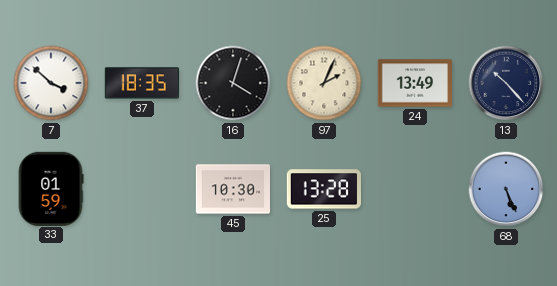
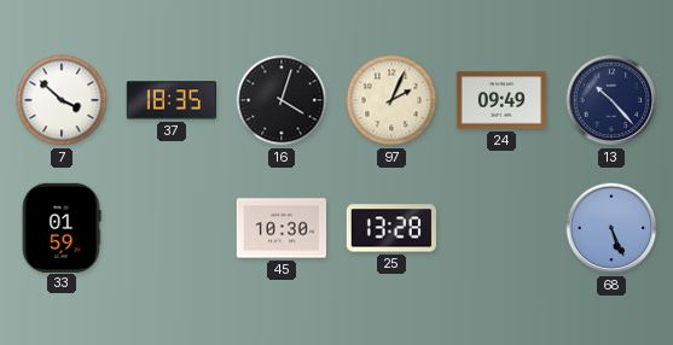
24: 13:49 -> 09:49
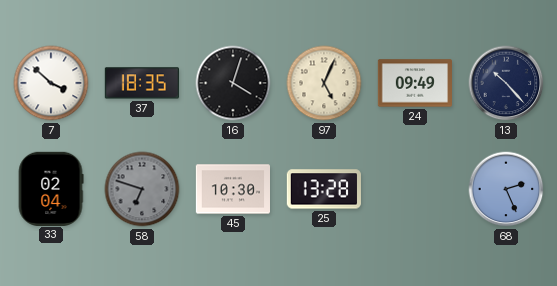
97: 2:04 -> 5:04
33: 01:59 -> 02:04
58: none -> 6:48
68: 5:26 -> 2:26
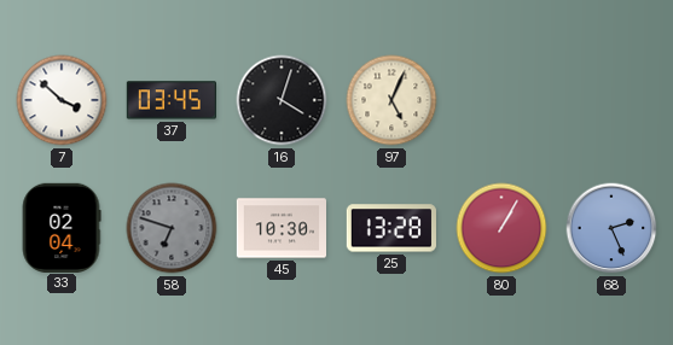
37: 18:35 -> 03:45
24: 09:49 -> none
13: 10:23 -> none
80: none -> 1:05
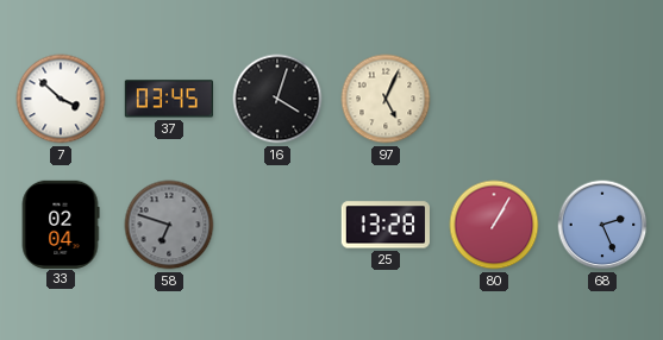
45: 10:30 -> none
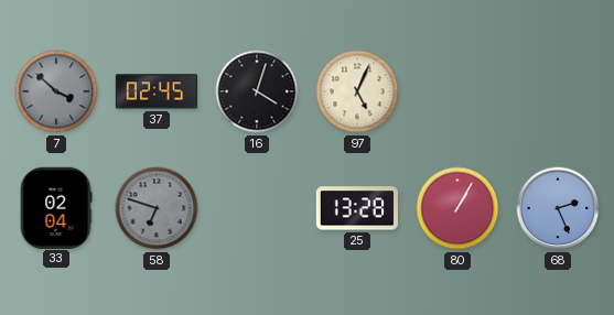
7 dial: white -> grey
37: 03:45 -> 02:45
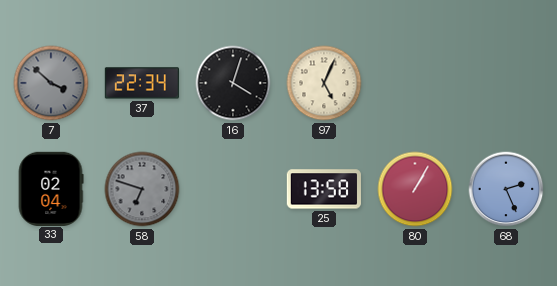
37: 02:45 -> 22:34
25: 13:28 -> 13:58
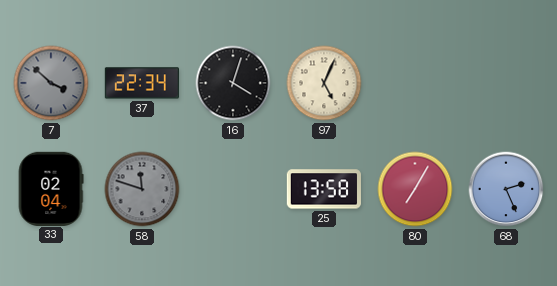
58: 6:48 -> 11:48
80: 1:05 -> 7:05
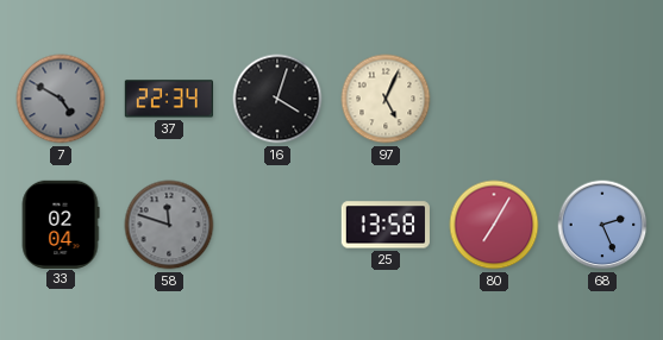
7: 3:52 -> 4:50
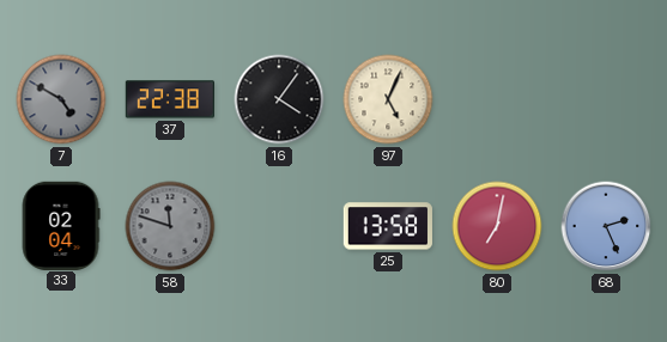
37: 22:34 -> 22:38
16: 4:03 -> 4:06
80: 7:05 -> 7:02
